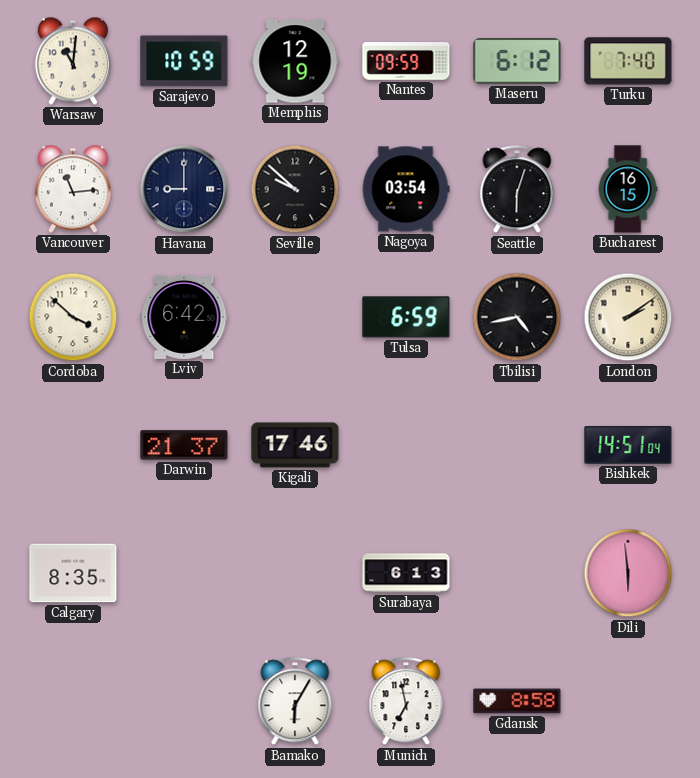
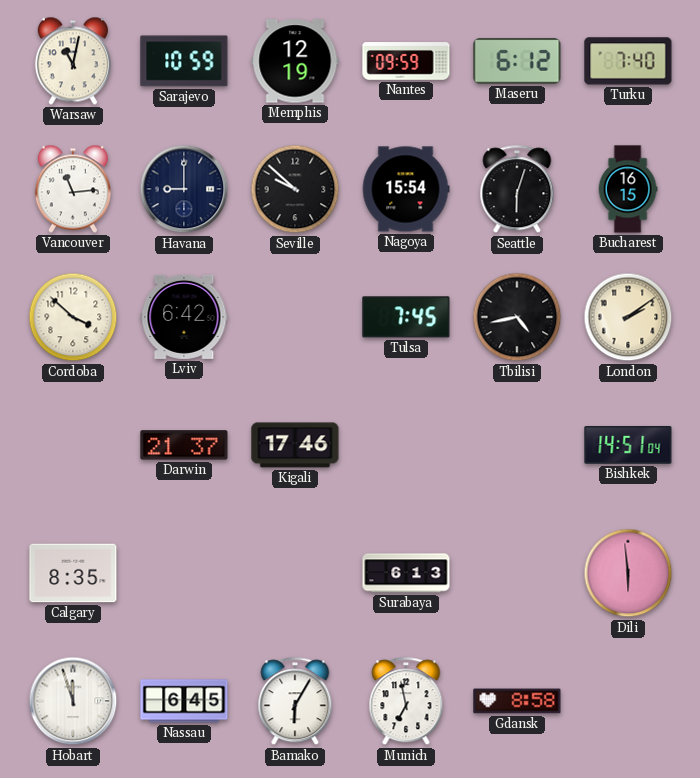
Warsaw: 11:01 -> 11:02
Nagoya: 03:54 -> 15:54
Tulsa: 6:59 -> 7:45
Hobart: none -> 11:57
Nassau: none -> 6:45
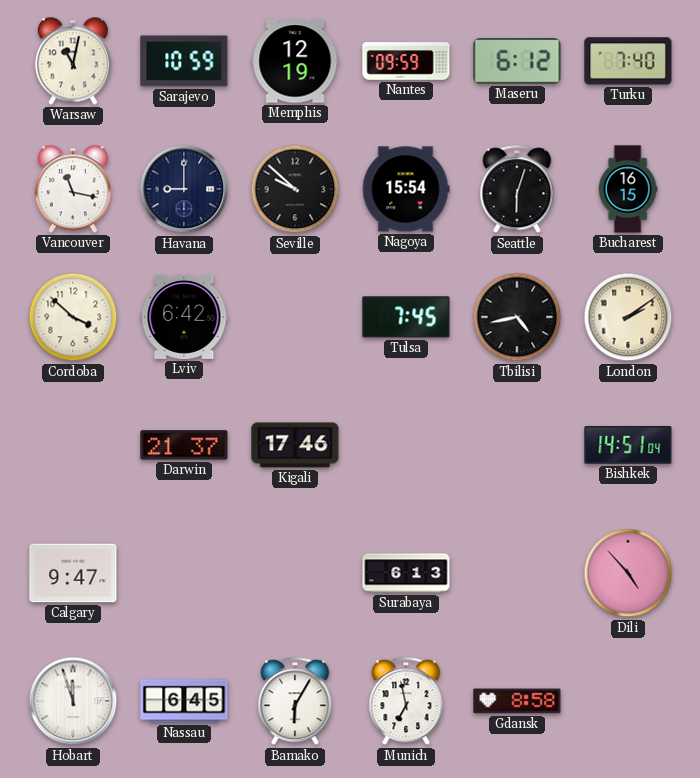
Vancouver: 11:14 -> 11:17
Calgary: 8:35 -> 9:47
Dili: 5:59 -> 4:53
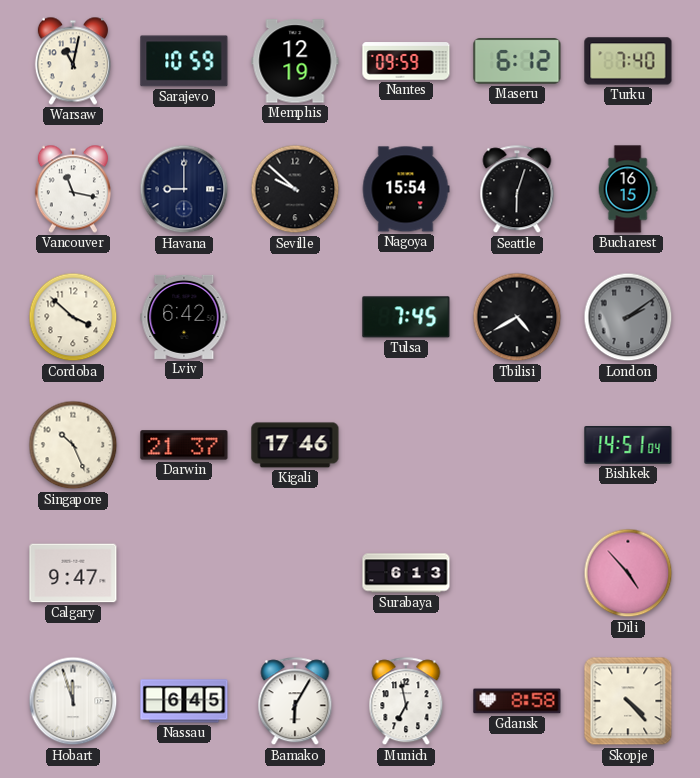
Tbilisi: 4:43 -> 4:40
London dial: cream -> grey
Singapore: none -> 10:26
Skopje: none -> 4:23
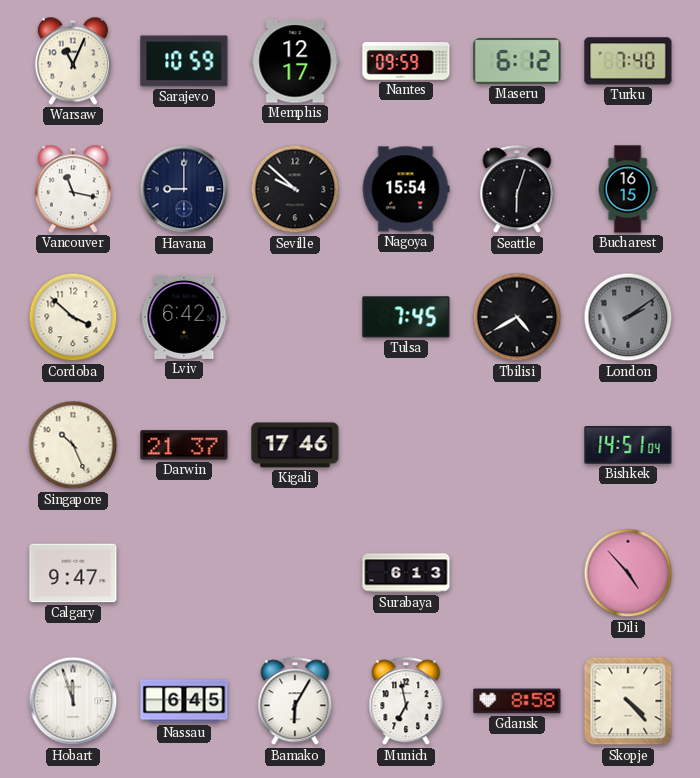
Warsaw: 11:02 -> 11:04
Memphis: 12:19 -> 12:17
